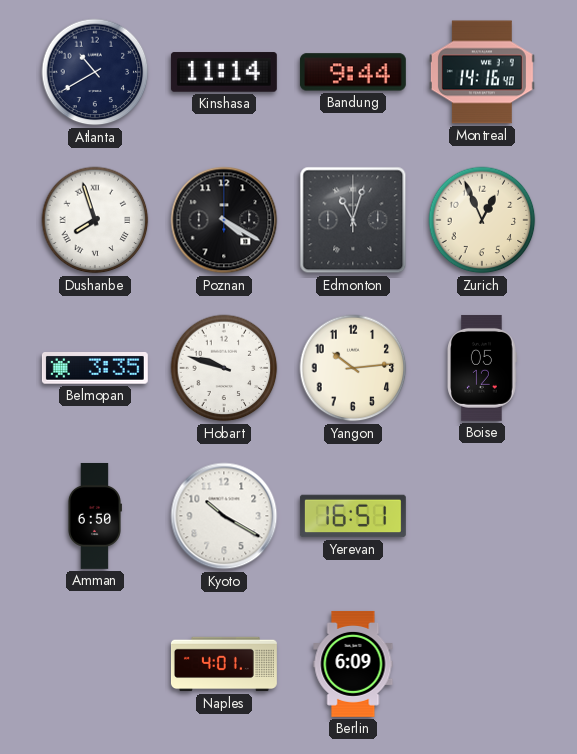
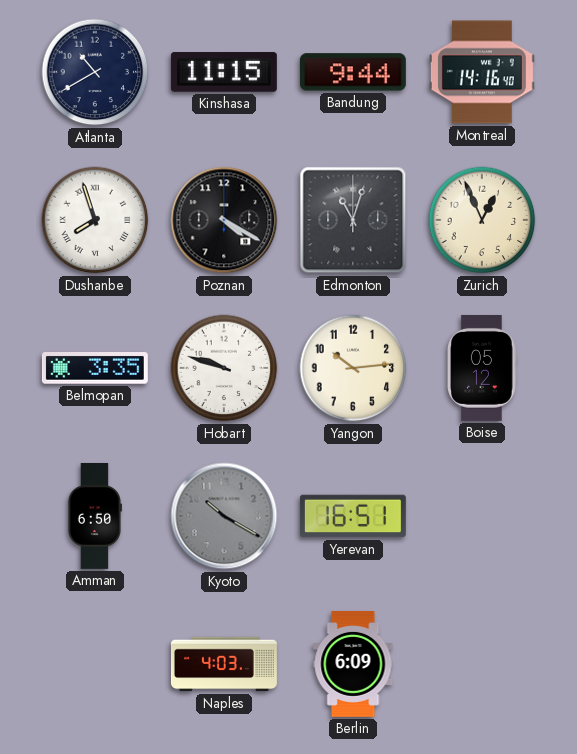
Kinshasa: 11:14 -> 11:15
Kyoto dial: white -> grey
Naples: 4:01 -> 4:03
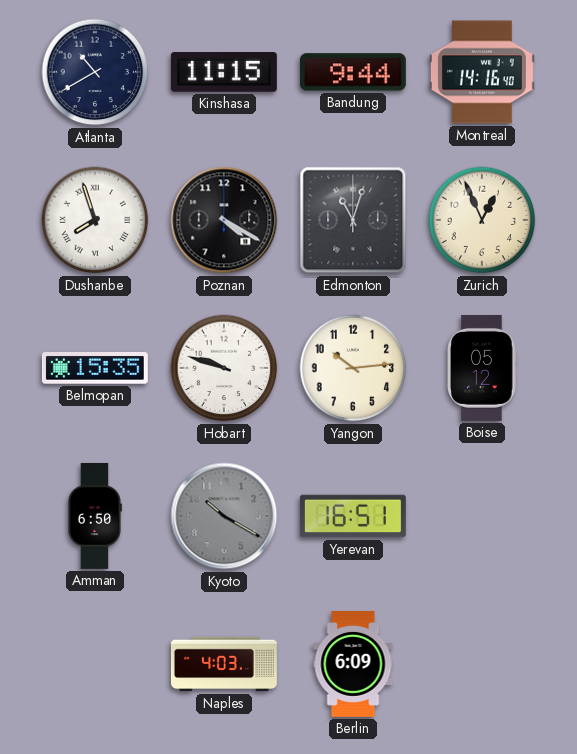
Belmopan: 3:35 -> 15:35
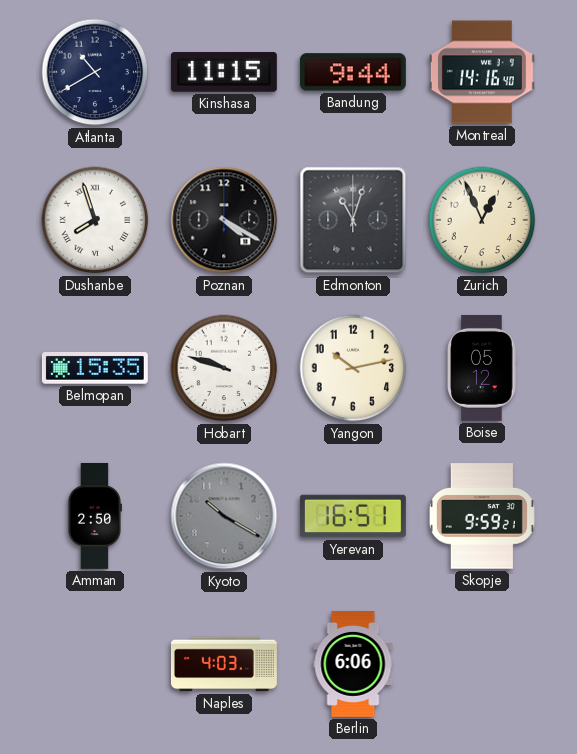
Yangon: 10:14 -> 10:13
Amman: 6:50 -> 2:50
Skopje: none -> 9:59
Berlin: 6:09 -> 6:06
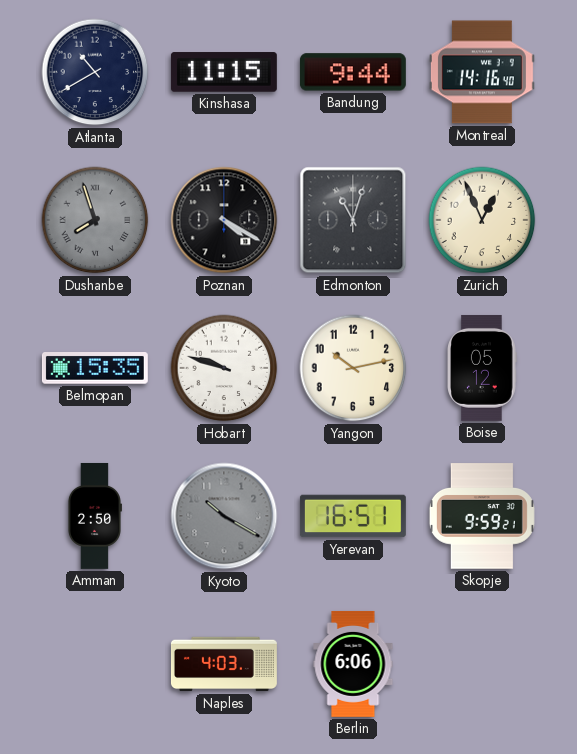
Dushanbe dial: white -> grey
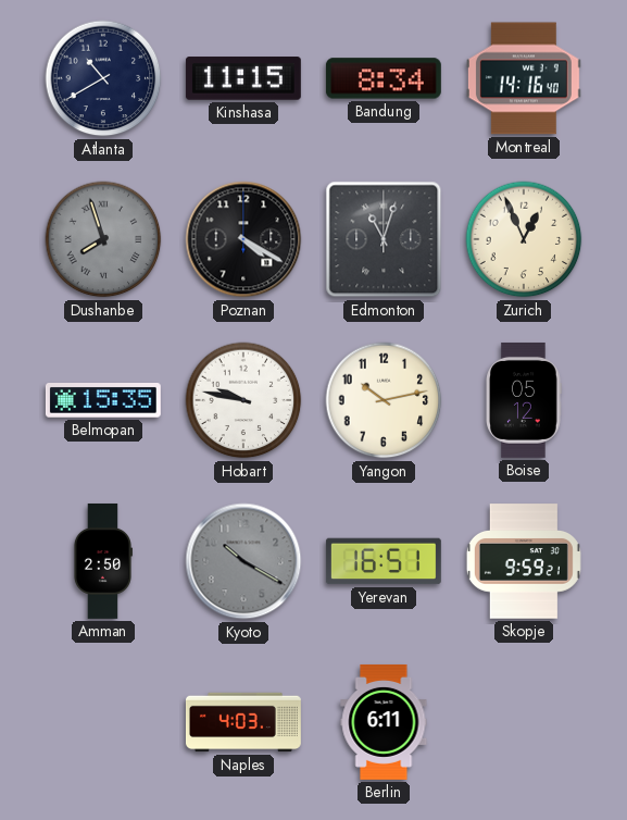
Bandung: 9:44 -> 8:34
Hobart: 9:48 -> 9:47
Berlin: 6:06 -> 6:11
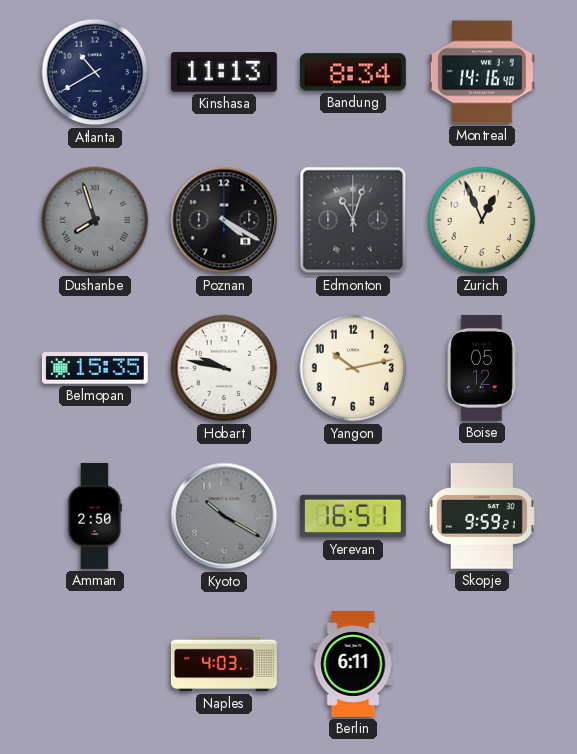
Kinshasa: 11:15 -> 11:13
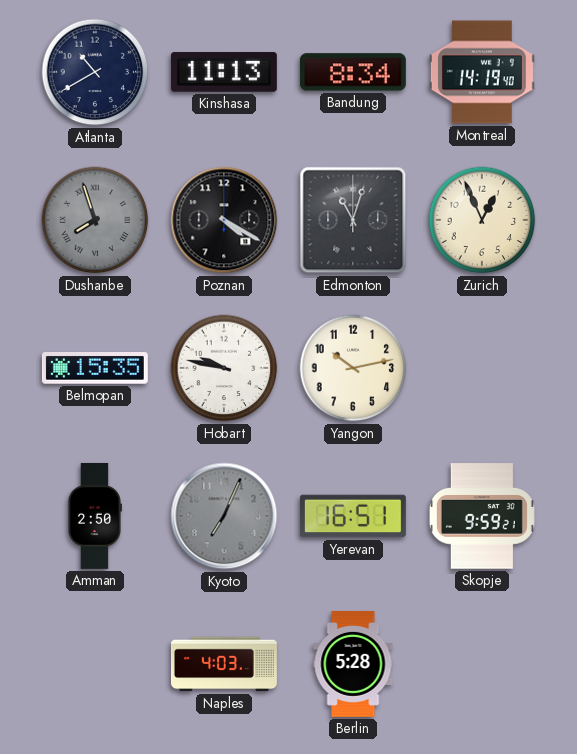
Montreal: 14:16 -> 14:19
Boise: 05:12 -> none
Kyoto: 10:20 -> 7:04
Berlin: 6:11 -> 5:28
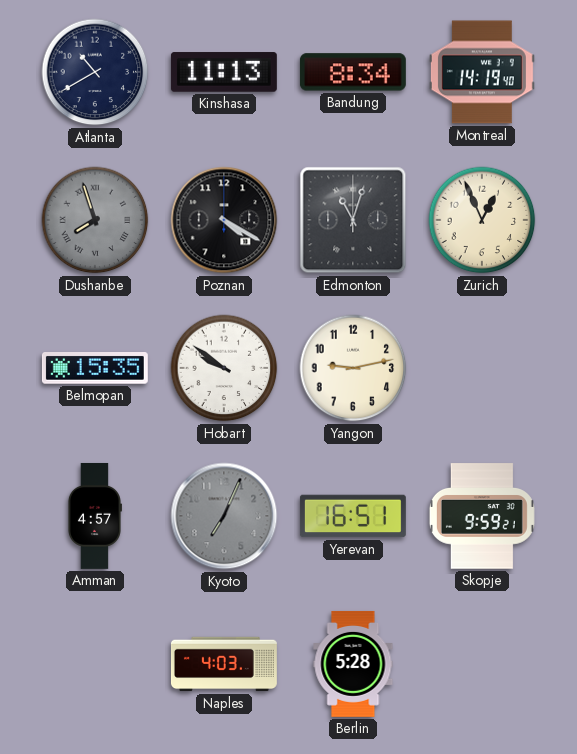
Hobart: 9:47 -> 9:51
Yangon: 10:13 -> 9:13
Amman: 2:50 -> 4:57
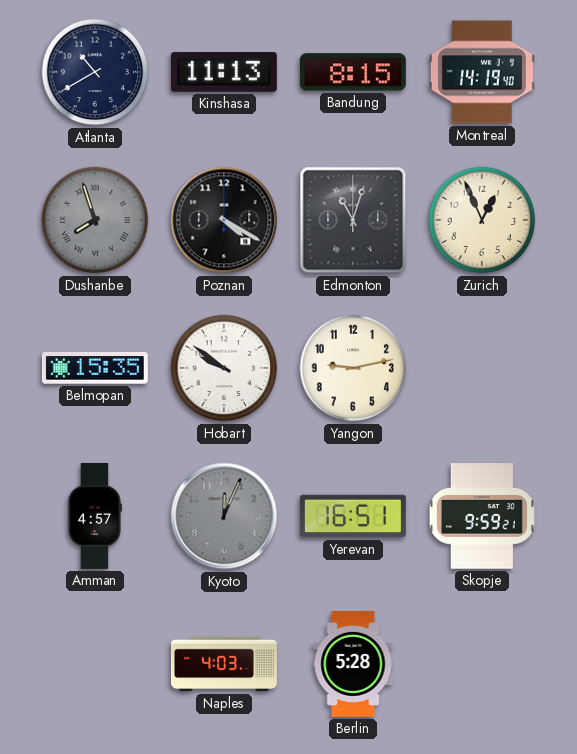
Bandung: 8:34 -> 8:15
Kyoto: 7:04 -> 12:04
